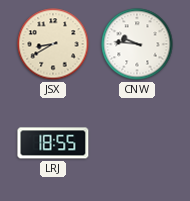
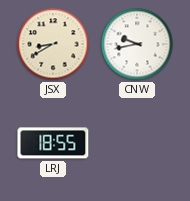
CNW: 9:46 -> 9:43
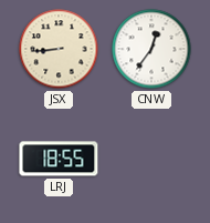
JSX: 8:40 -> 8:44
CNW: 9:43 -> 12:36
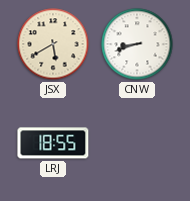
JSX: 8:44 -> 5:40
CNW: 12:36 -> 8:42
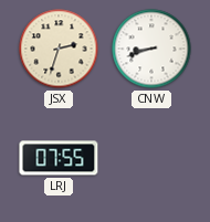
JSX: 5:40 -> 2:33
LRJ: 18:55 -> 07:55
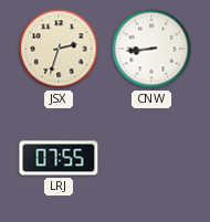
CNW: 8:42 -> 8:44
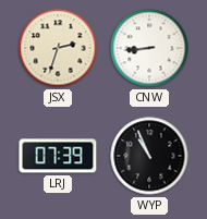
LRJ: 07:55 -> 07:39
WYP: none -> 10:56
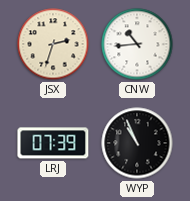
CNW: 8:44 -> 10:44
